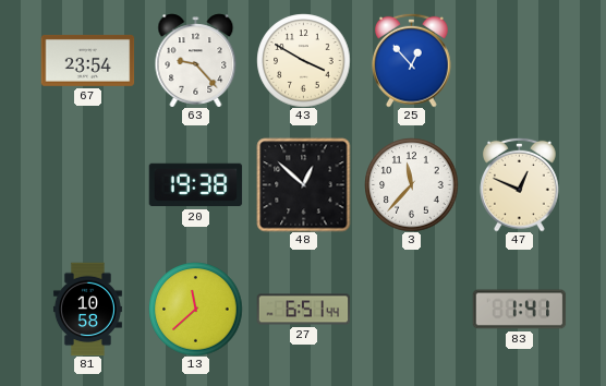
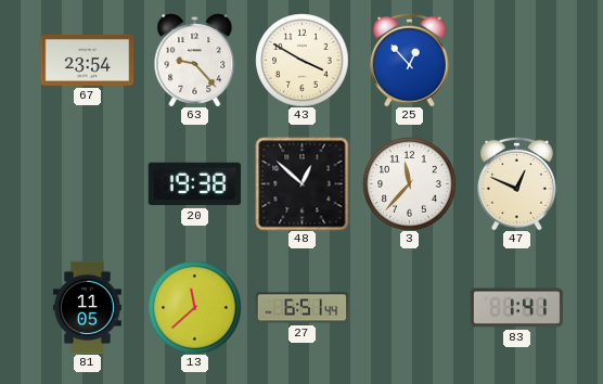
81: 10:58 -> 11:05
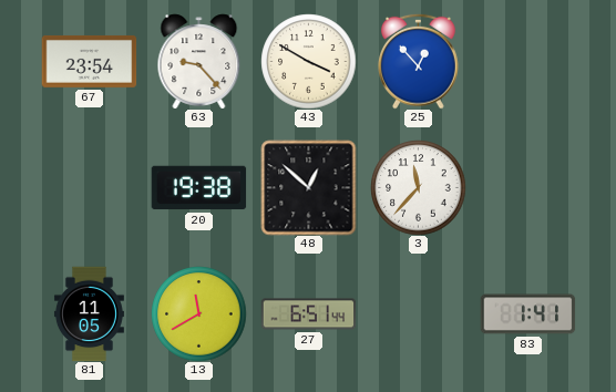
47: 12:49 -> none
13: 11:38 -> 11:40
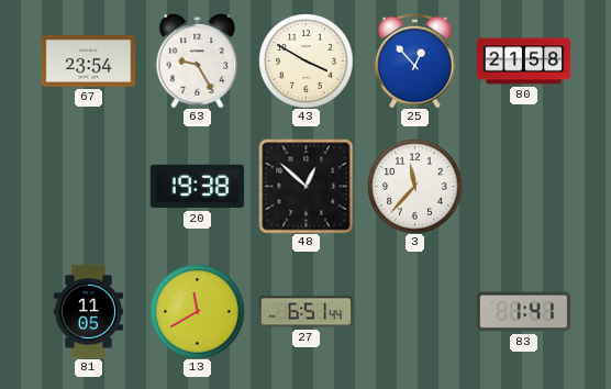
63: 9:23 -> 9:25
80: none -> 21:58
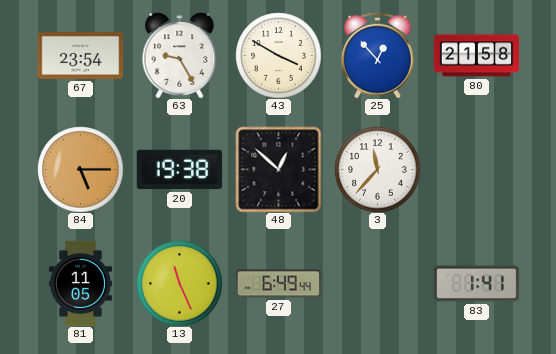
84: none -> 5:15
13: 11:40 -> 11:26
27: 6:51 -> 6:49
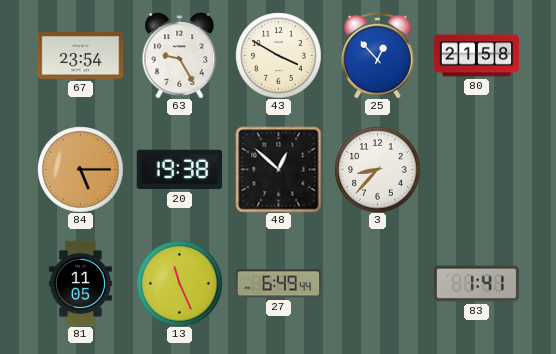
3: 11:37 -> 8:37
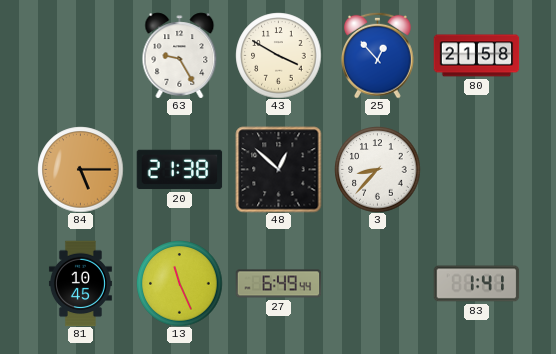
67: 23:54 -> none
20: 19:38 -> 21:38
81: 11:05 -> 10:45
